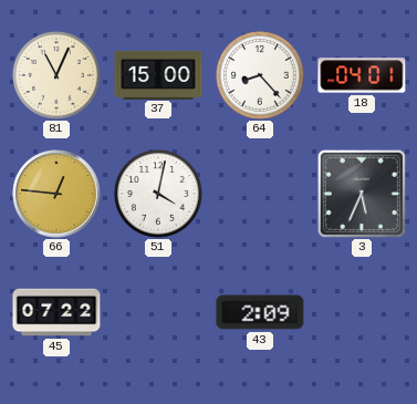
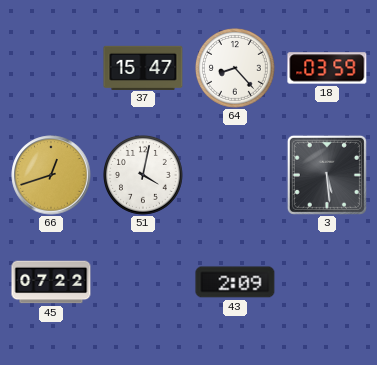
81: 11:04 -> none
37: 15:00 -> 15:47
18: 04:01 -> 03:59
66: 12:46 -> 12:42
3: 5:34 -> 5:29
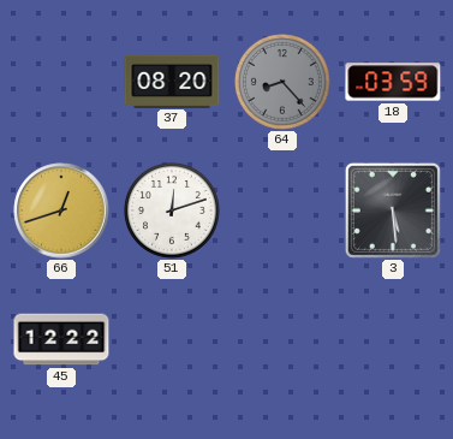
37: 15:47 -> 08:20
64 dial: white -> grey
51: 4:02 -> 12:12
45: 07:22 -> 12:22
43: 2:09 -> none
